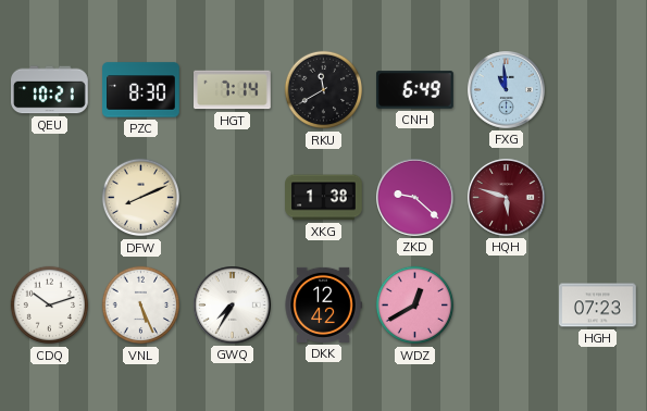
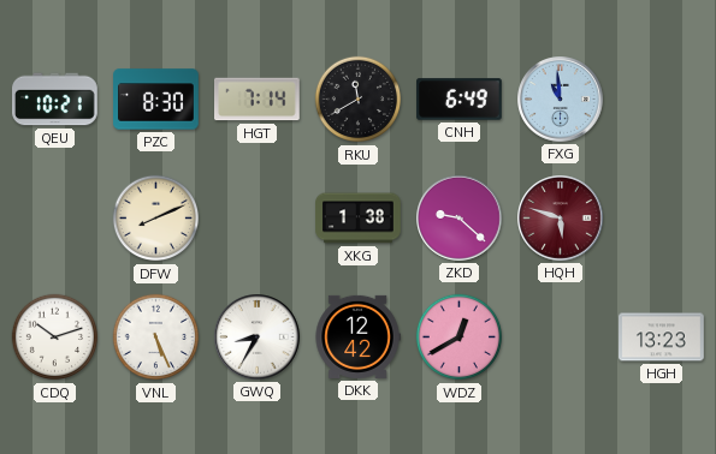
GWQ: 7:35 -> 8:35
HGH: 07:23 -> 13:23
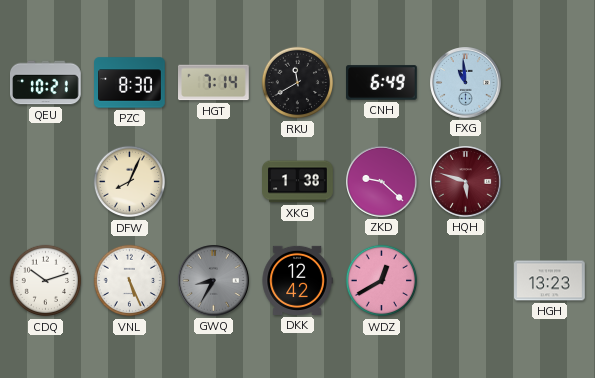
DFW: 8:11 -> 8:04
GWQ dial: white -> grey
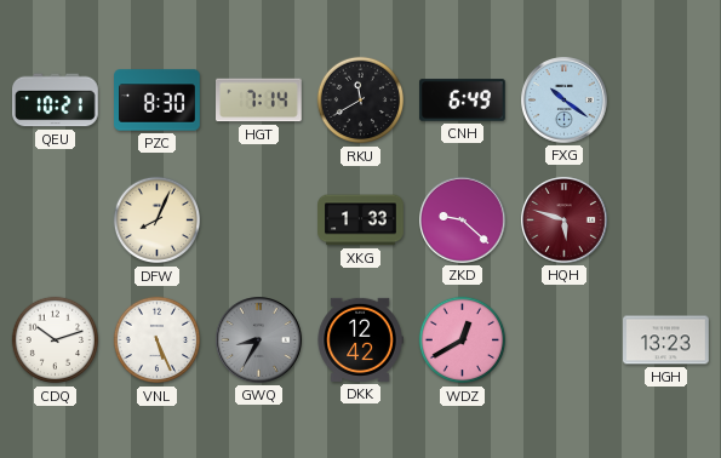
FXG: 10:59 -> 10:21
XKG: 1:38 -> 1:33
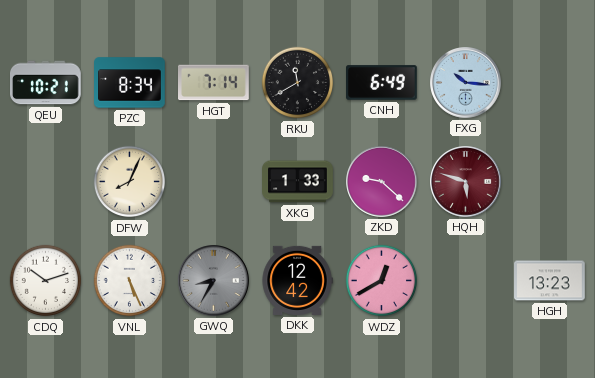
PZC: 8:30 -> 8:34
FXG: 10:21 -> 10:16
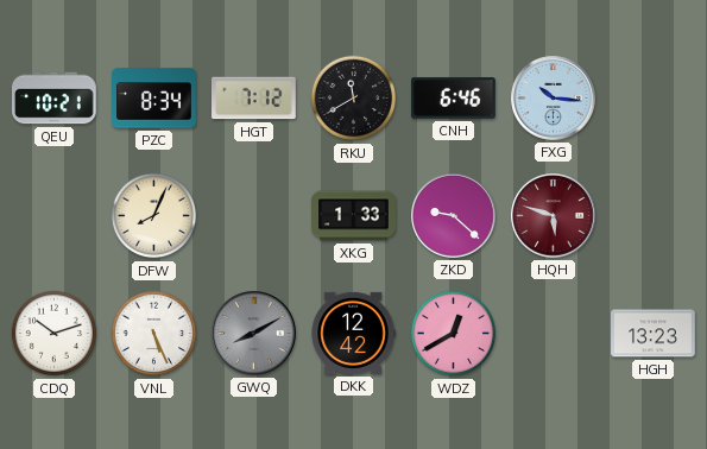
HGT: 7:14 -> 7:12
CNH: 6:49 -> 6:46
GWQ: 8:35 -> 8:10
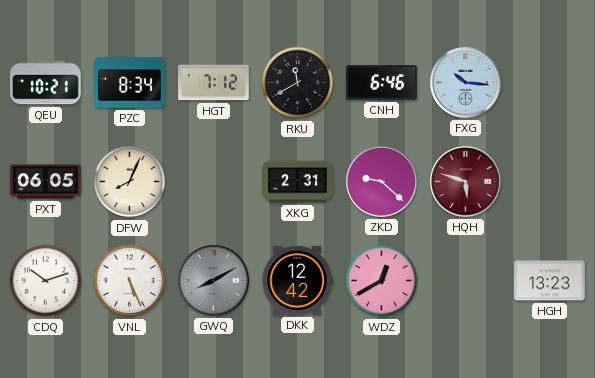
PXT: none -> 06:05
XKG: 1:33 -> 2:31
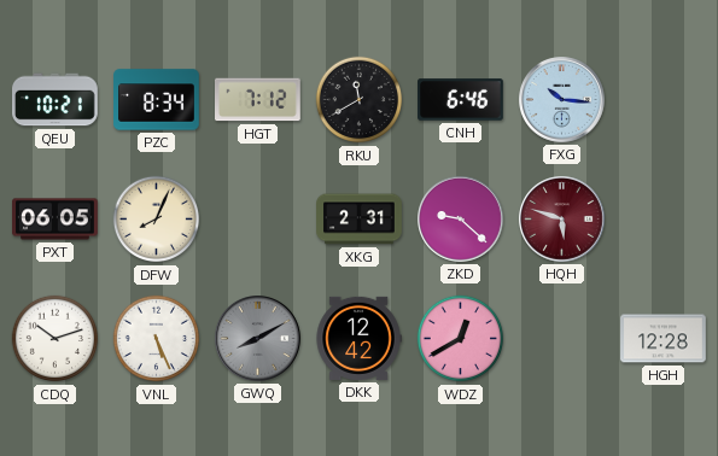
HGH: 13:23 -> 12:28
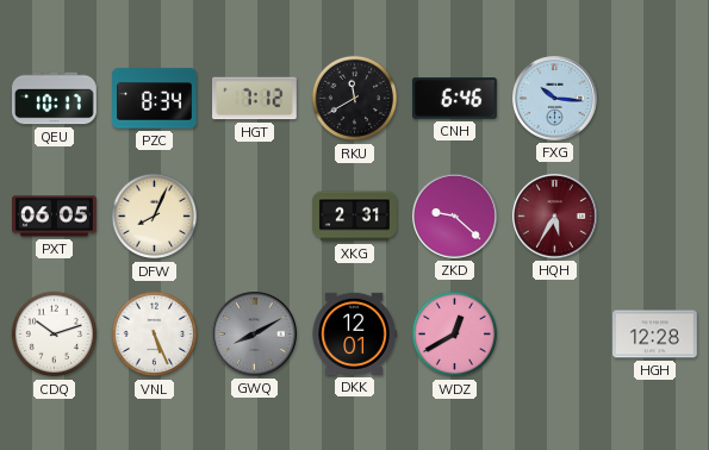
QEU: 10:21 -> 10:17
HQH: 5:48 -> 5:35
DKK: 12:42 -> 12:01
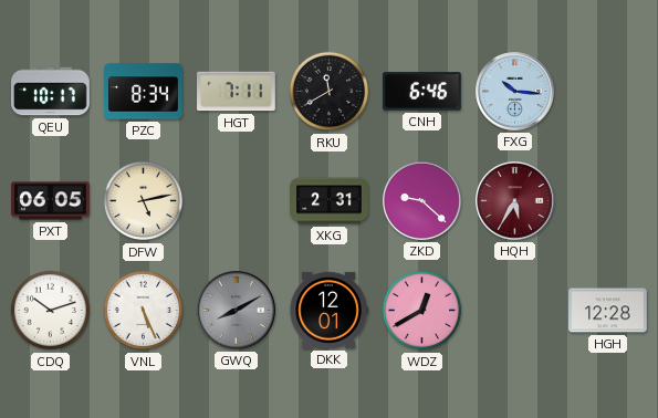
HGT: 7:12 -> 7:11
DFW: 8:04 -> 5:13
